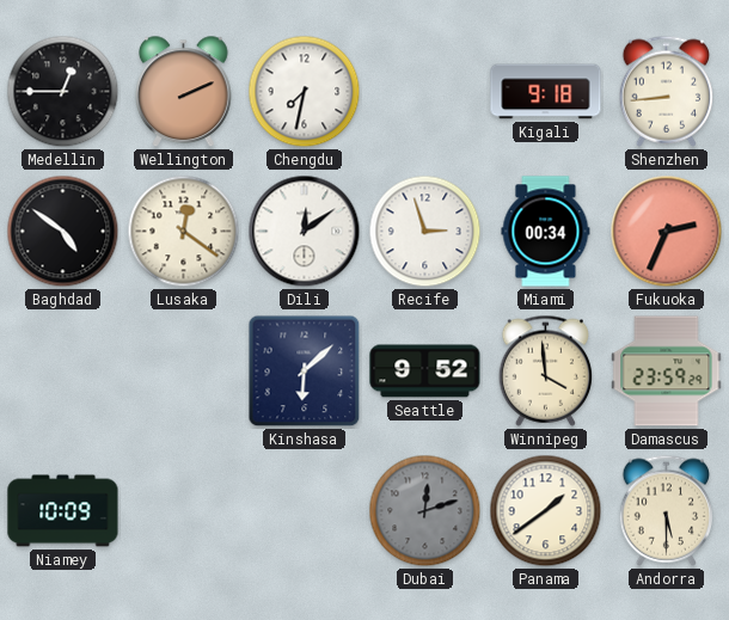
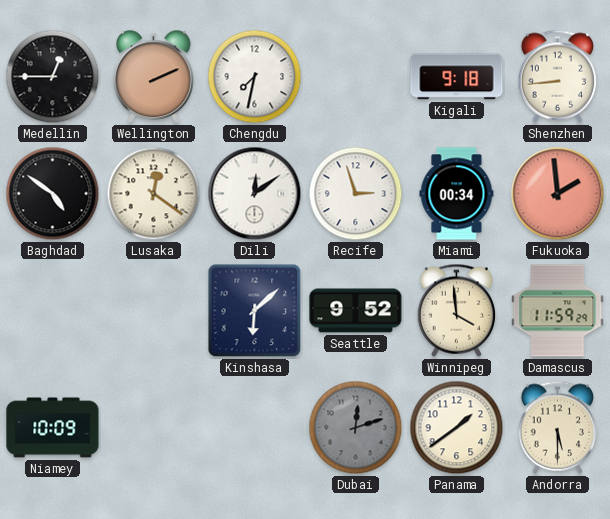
Fukuoka: 2:34 -> 1:59
Damascus: 23:59 -> 11:59
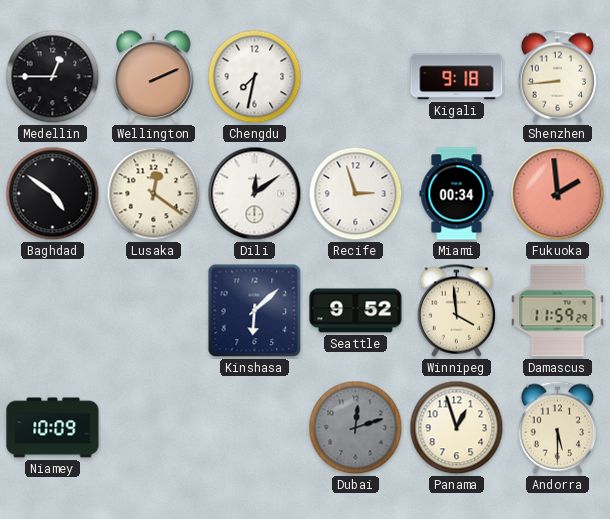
Panama: 1:39 -> 12:57
